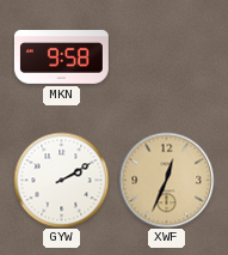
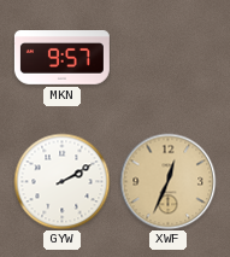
MKN: 9:58 -> 9:57
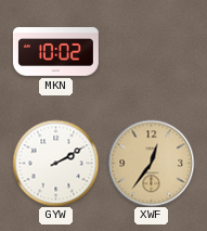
MKN: 9:57 -> 10:02
XWF: 12:34 -> 12:36
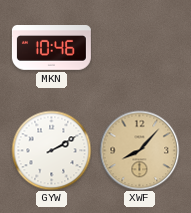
MKN: 10:02 -> 10:46
XWF: 12:36 -> 8:07
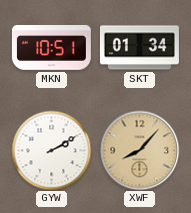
MKN: 10:46 -> 10:51
SKT: none -> 01:34
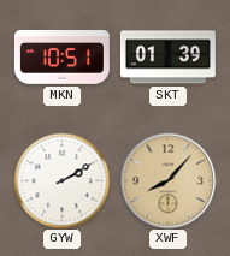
SKT: 01:34 -> 01:39
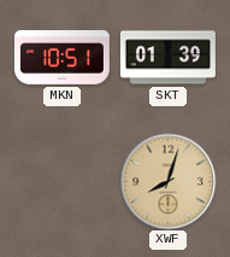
GYW: 2:10 -> none
XWF: 8:07 -> 8:03
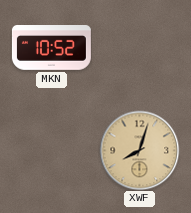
MKN: 10:51 -> 10:52
SKT: 01:39 -> none
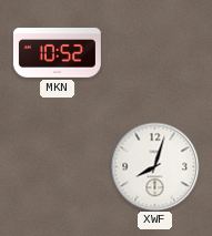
XWF dial: champagne -> white
